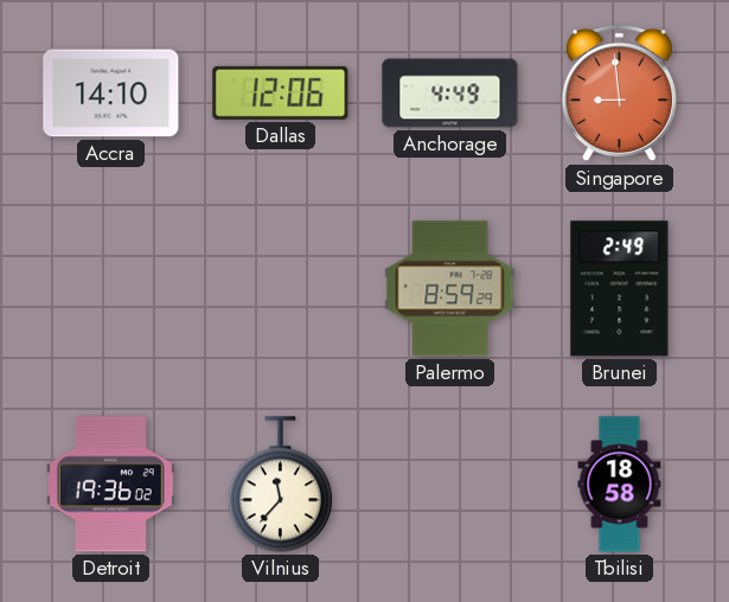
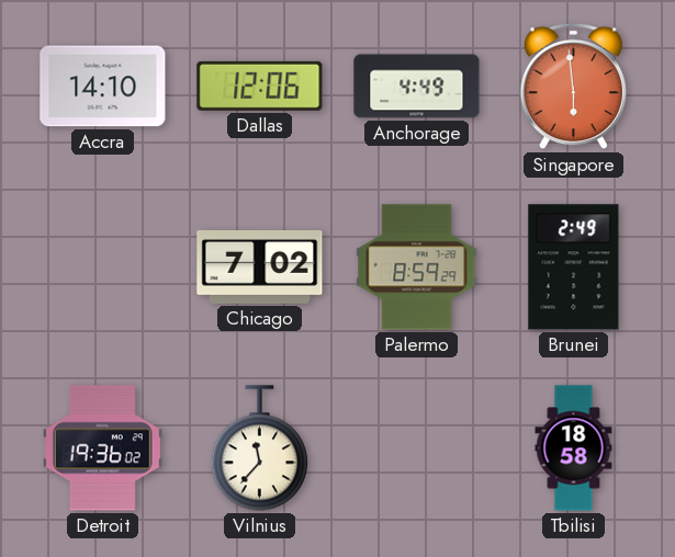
Singapore: 8:59 -> 5:59
Chicago: none -> 7:02
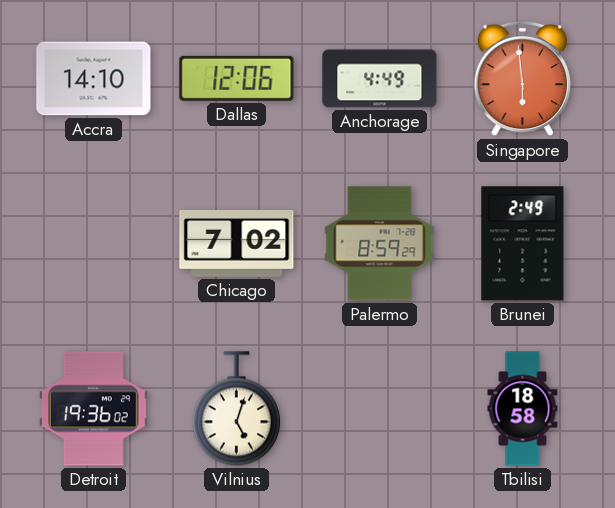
Vilnius: 11:37 -> 5:03
